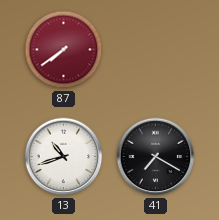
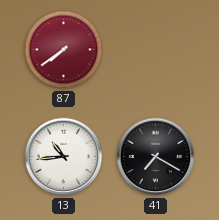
13: 10:42 -> 10:44
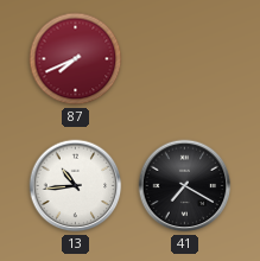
87: 7:39 -> 7:41
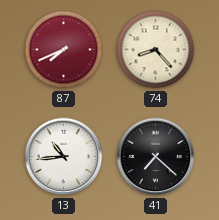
74: none -> 8:23
41: 7:20 -> 7:22
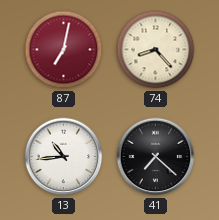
87: 7:41 -> 7:02
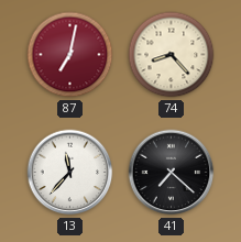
13: 10:44 -> 11:37
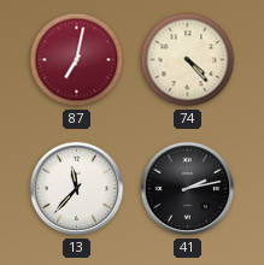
74: 8:23 -> 4:23
41: 7:22 -> 2:13
